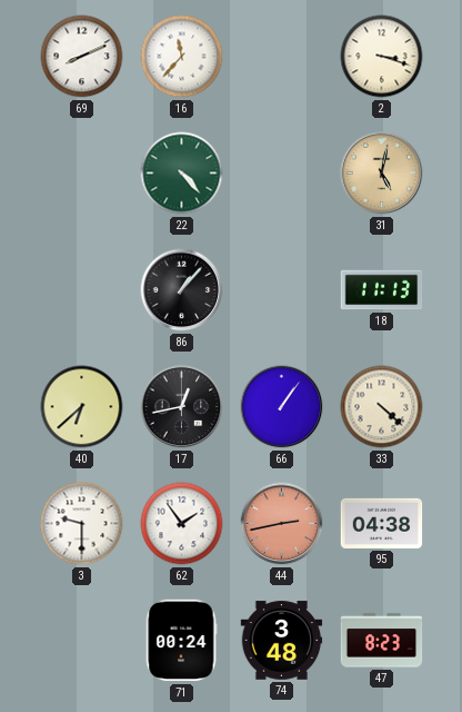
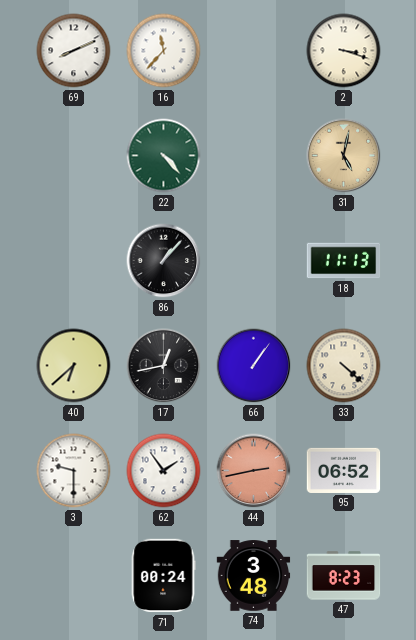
95: 04:38 -> 06:52
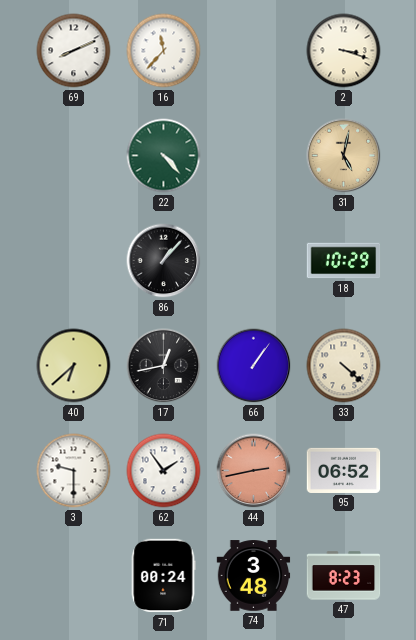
18: 11:13 -> 10:29
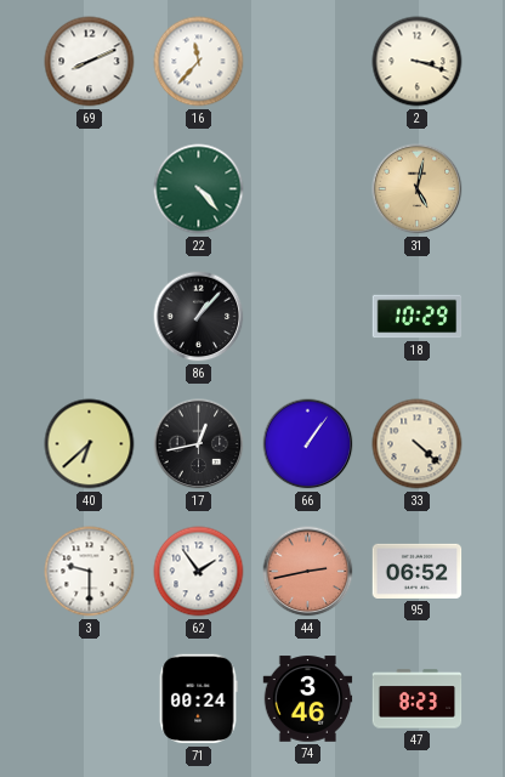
74: 3:48 -> 3:46
